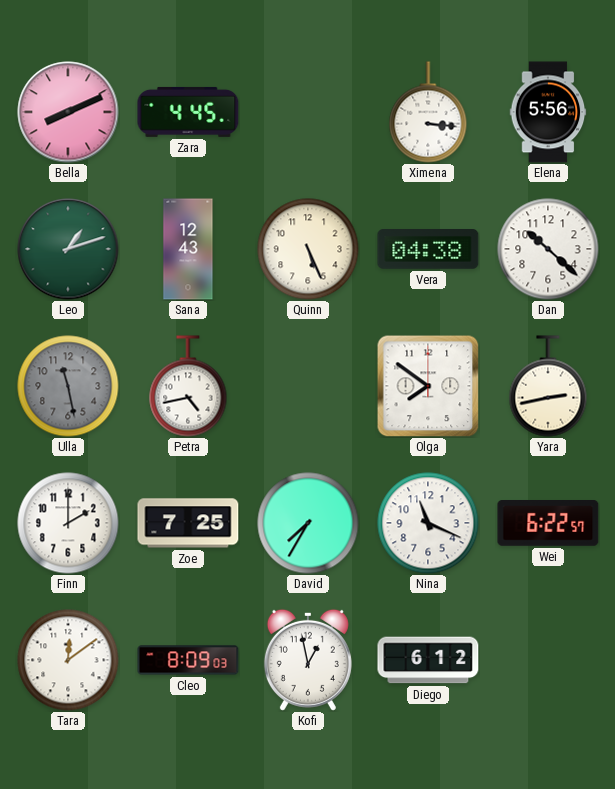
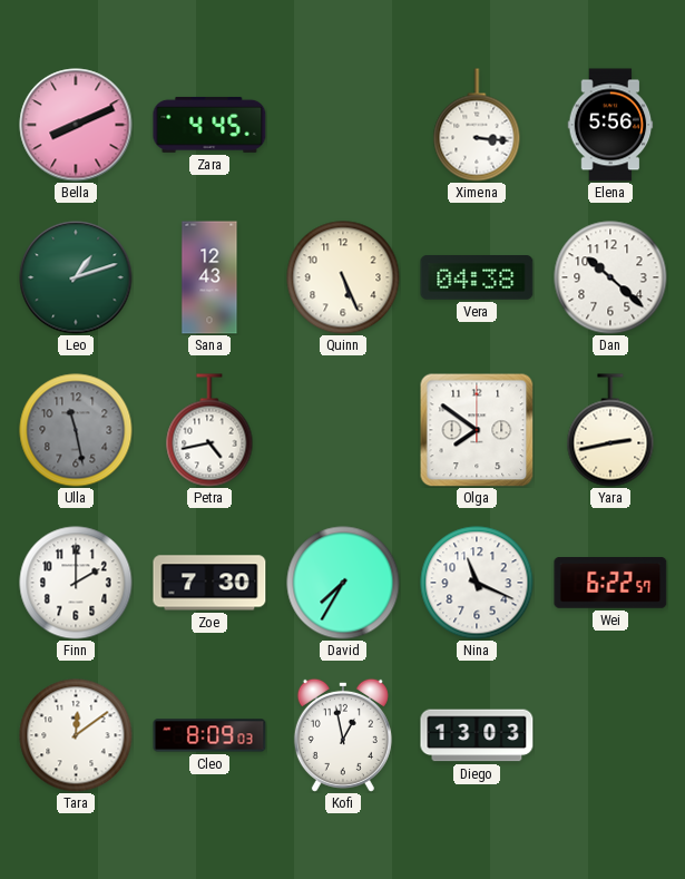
Zoe: 7:25 -> 7:30
Diego: 6:12 -> 13:03
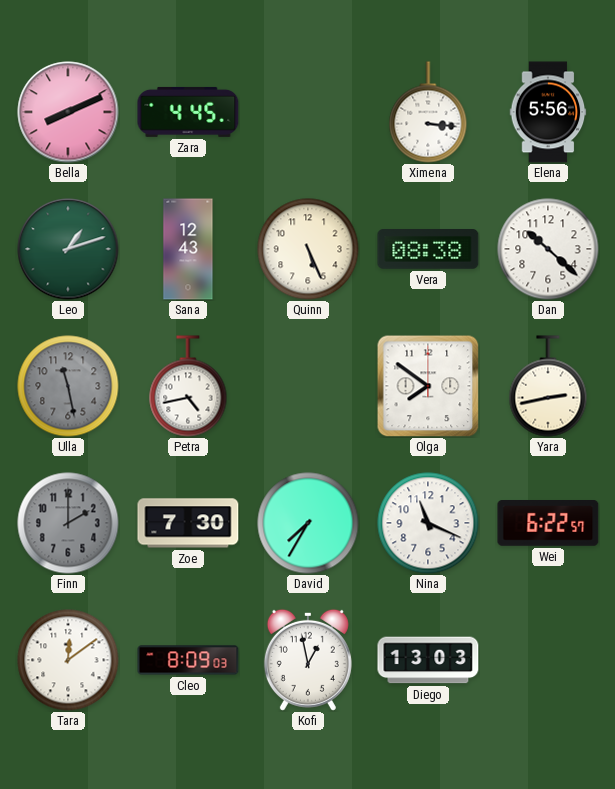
Vera: 04:38 -> 08:38
Finn dial: white -> grey
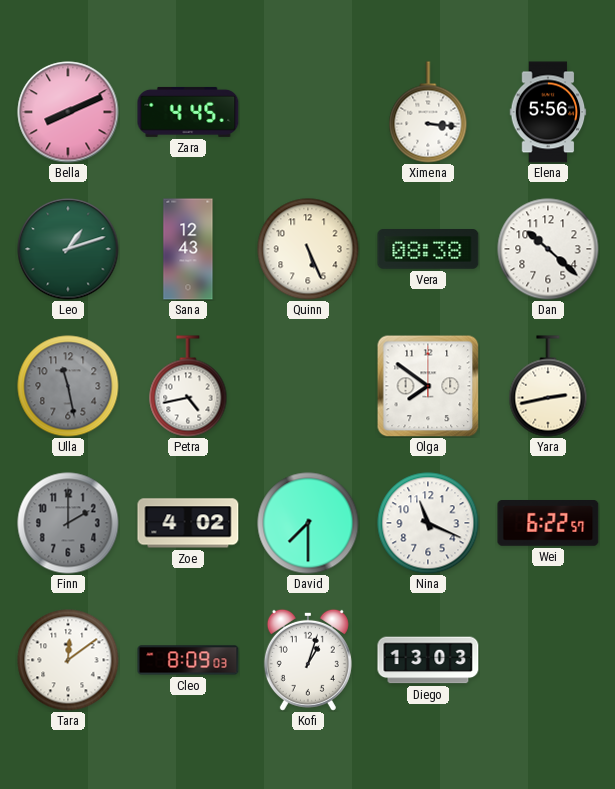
Zoe: 7:30 -> 4:02
David: 7:35 -> 7:30
Kofi: 12:58 -> 1:03
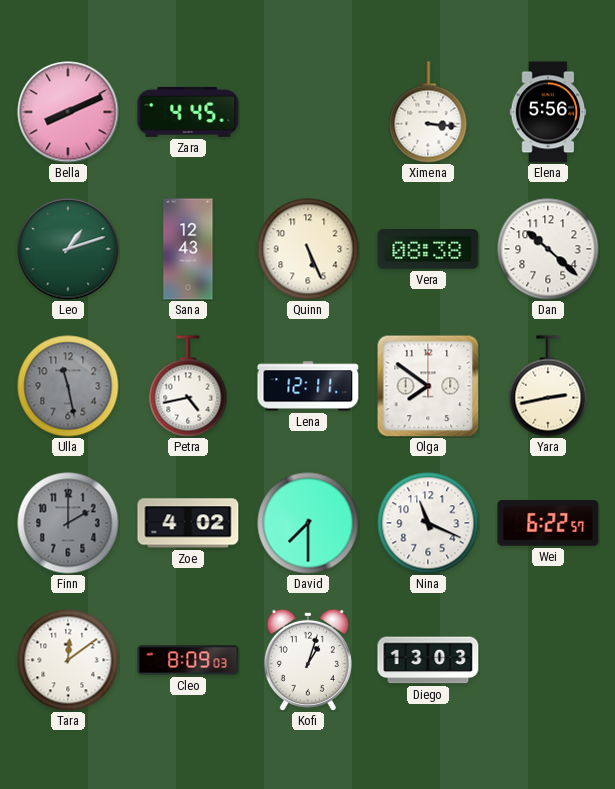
Lena: none -> 12:11
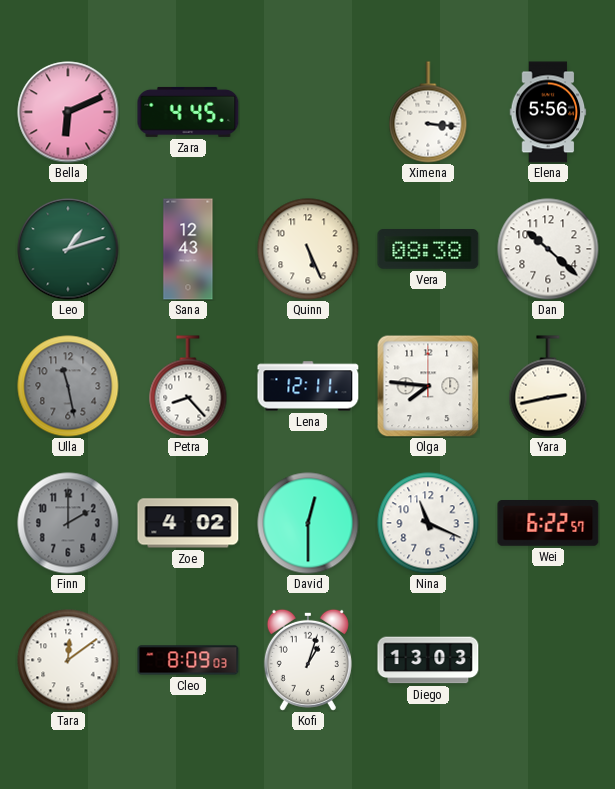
Bella: 8:11 -> 6:11
Petra: 4:43 -> 8:23
Olga: 7:51 -> 7:46
David: 7:30 -> 12:30
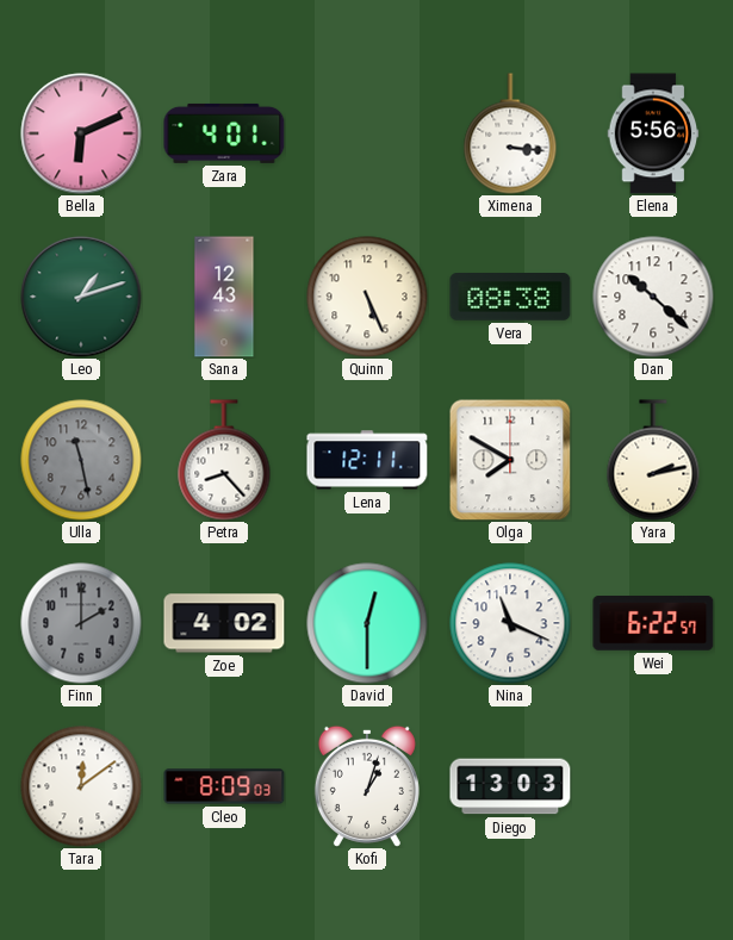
Zara: 4:45 -> 4:01
Olga: 7:46 -> 7:50
Yara: 2:43 -> 2:13
